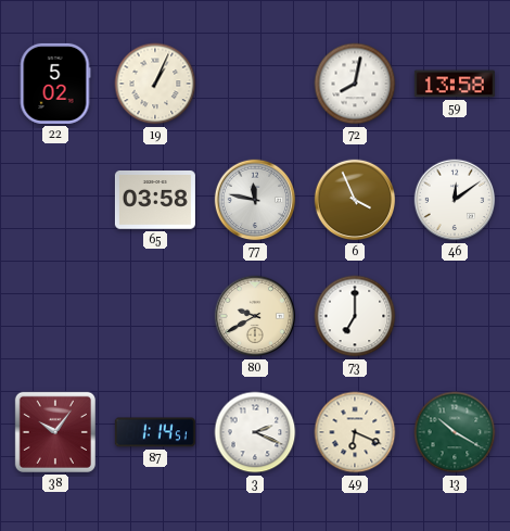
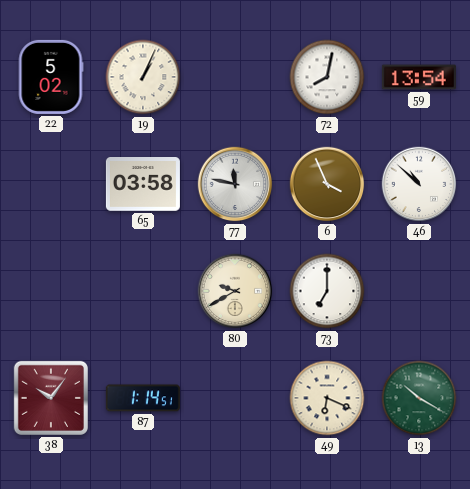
59: 13:58 -> 13:54
46: 12:09 -> 10:52
3: 2:19 -> none
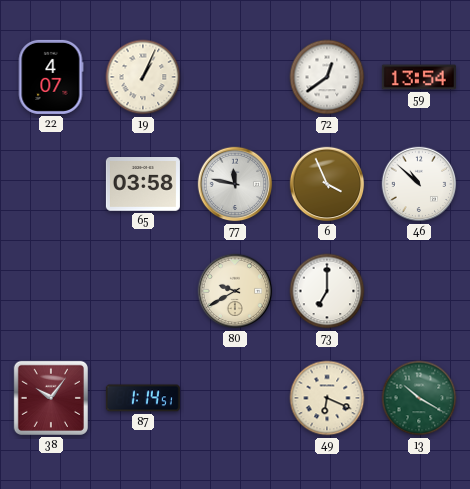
22: 5:02 -> 4:07
72: 8:02 -> 12:39
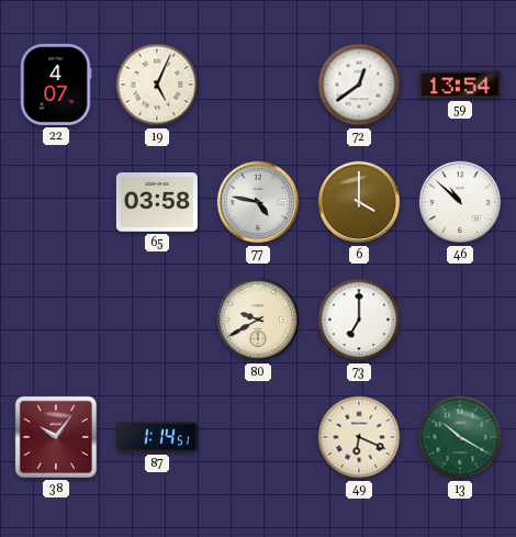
19: 1:04 -> 5:04
77: 11:47 -> 4:47
6: 3:56 -> 4:00
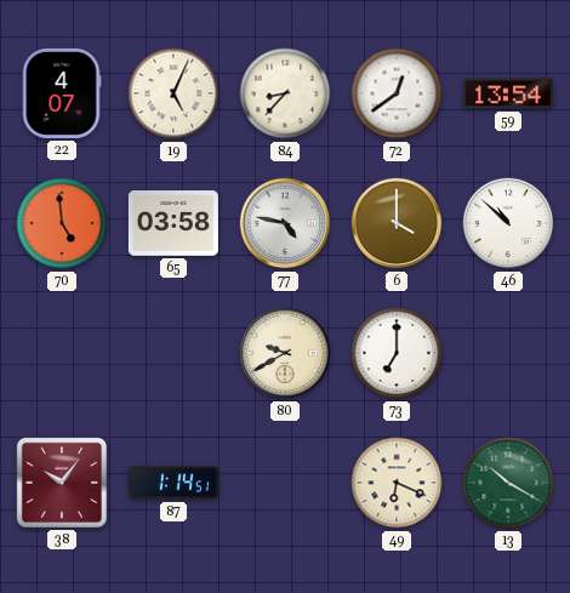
84: none -> 8:37
70: none -> 4:59
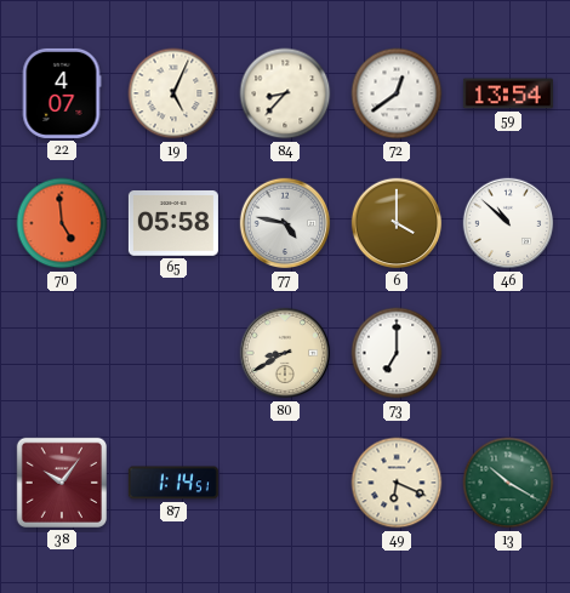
65: 03:58 -> 05:58
80: 9:40 -> 8:40
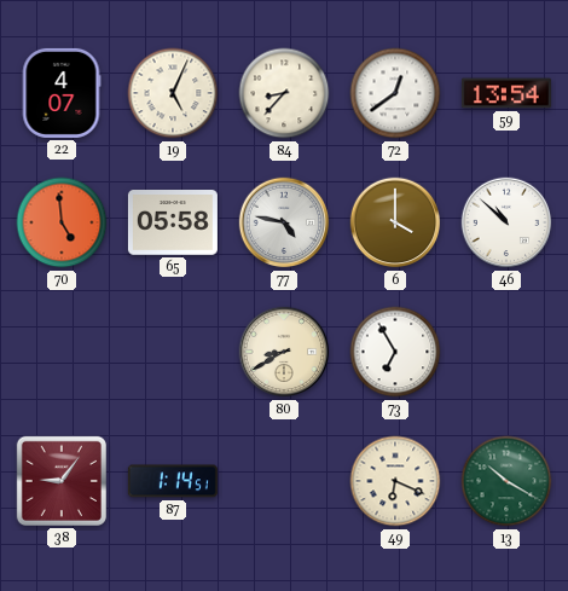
73: 7:00 -> 6:55
38: 10:06 -> 9:06
